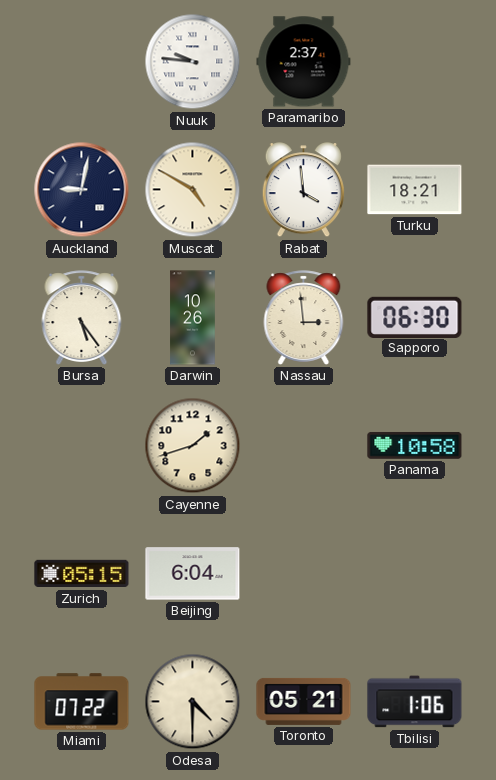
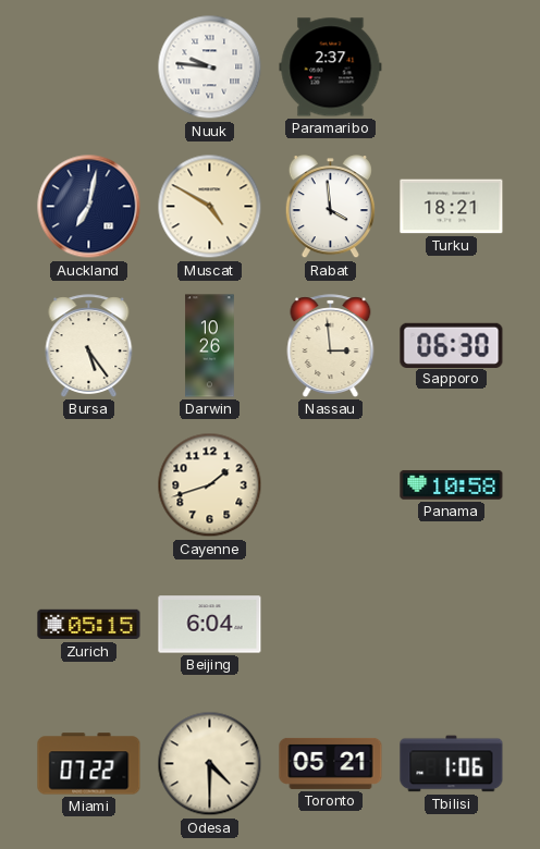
Auckland: 9:02 -> 7:02
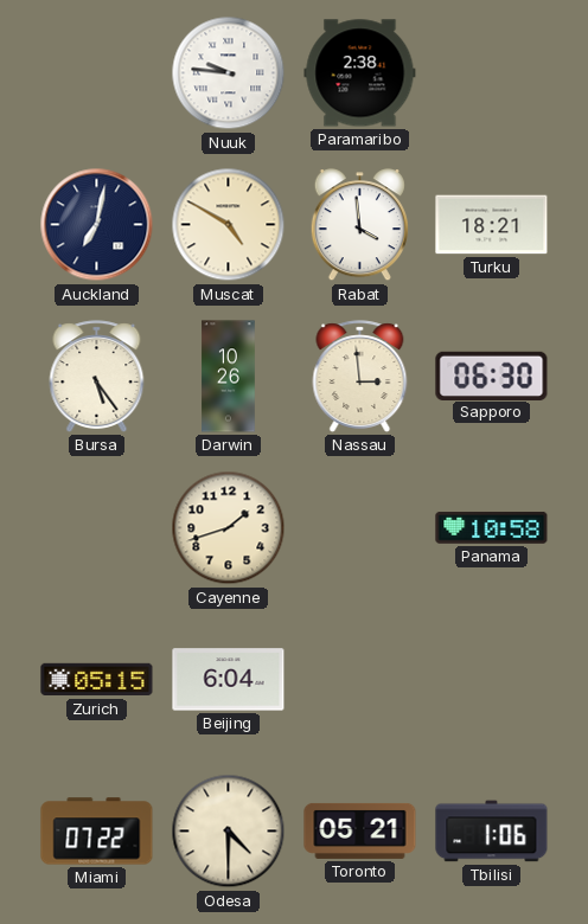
Paramaribo: 2:37 -> 2:38
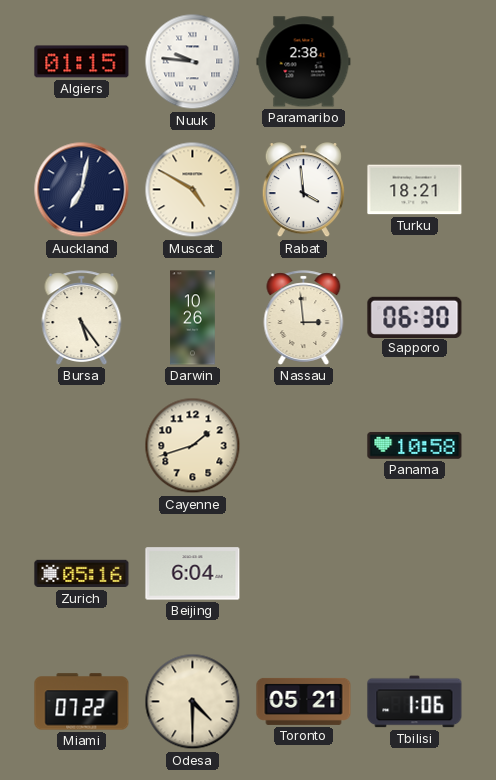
Algiers: none -> 01:15
Zurich: 05:15 -> 05:16
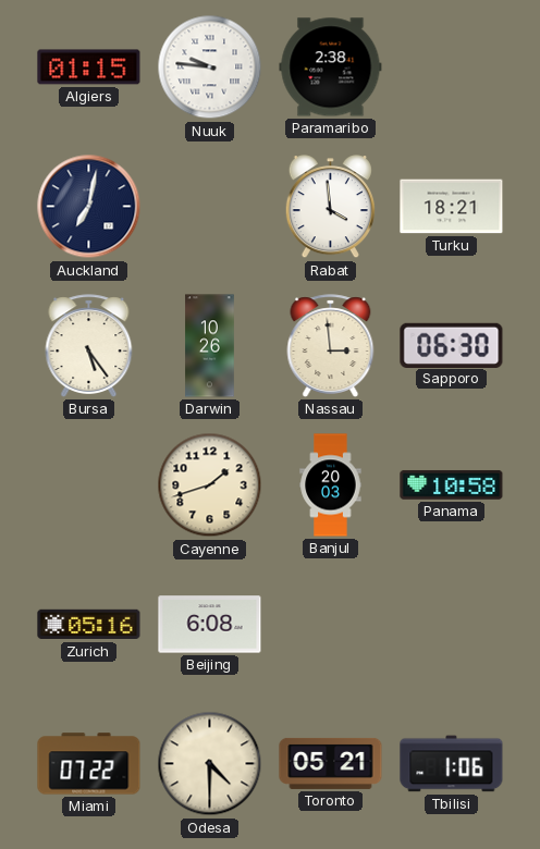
Muscat: 4:50 -> none
Banjul: none -> 20:03
Beijing: 6:04 -> 6:08
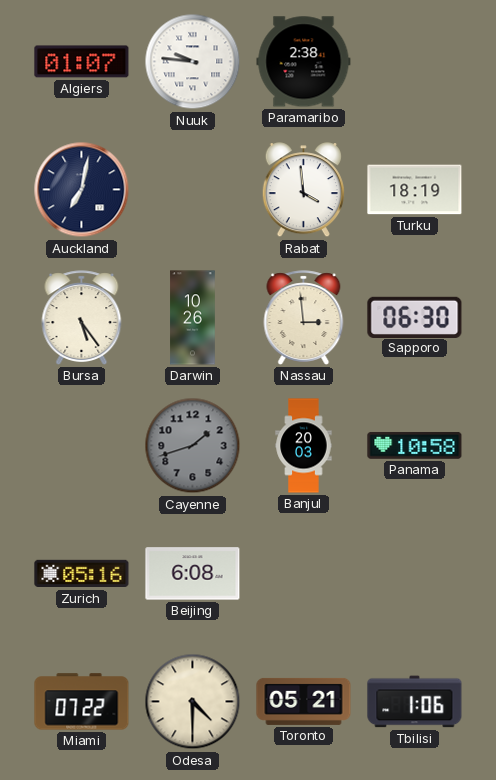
Algiers: 01:15 -> 01:07
Turku: 18:21 -> 18:19
Cayenne dial: cream -> grey
